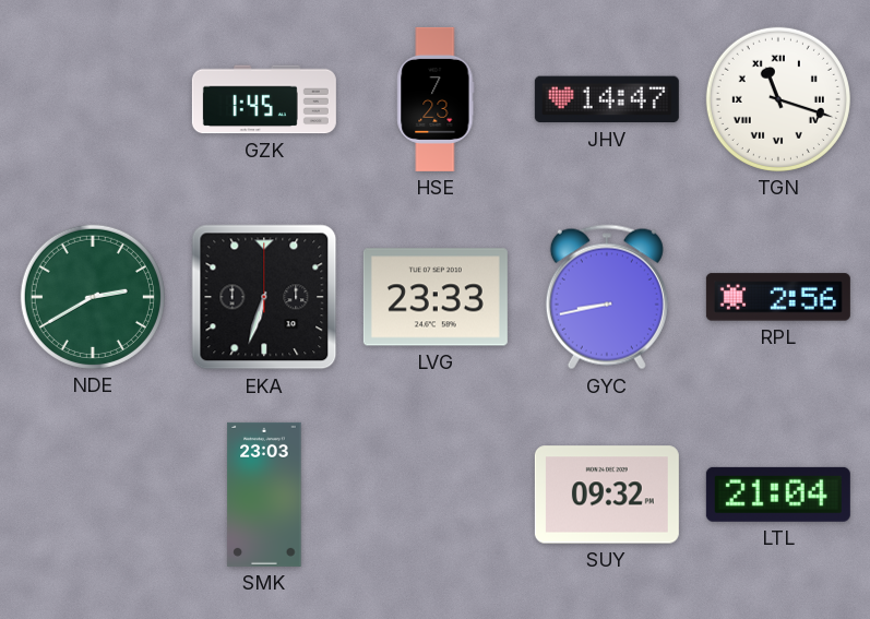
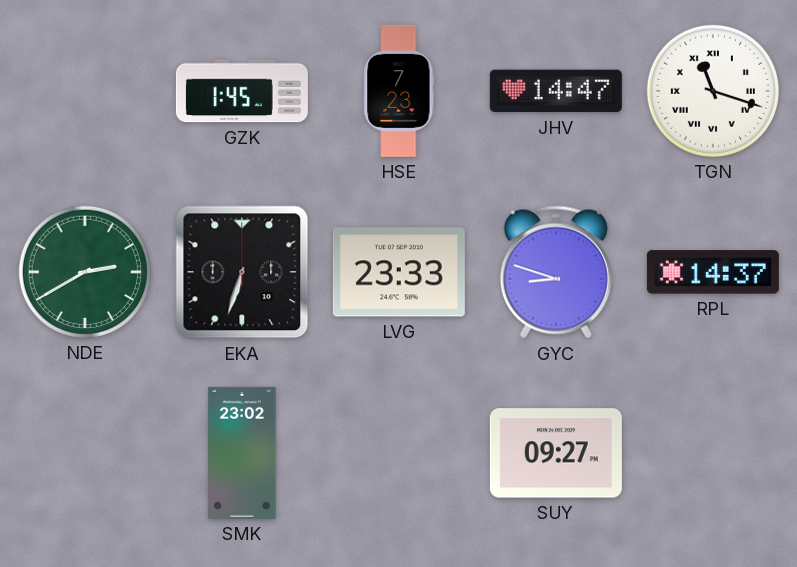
GYC: 8:43 -> 8:48
RPL: 2:56 -> 14:37
SMK: 23:03 -> 23:02
SUY: 09:32 -> 09:27
LTL: 21:04 -> none
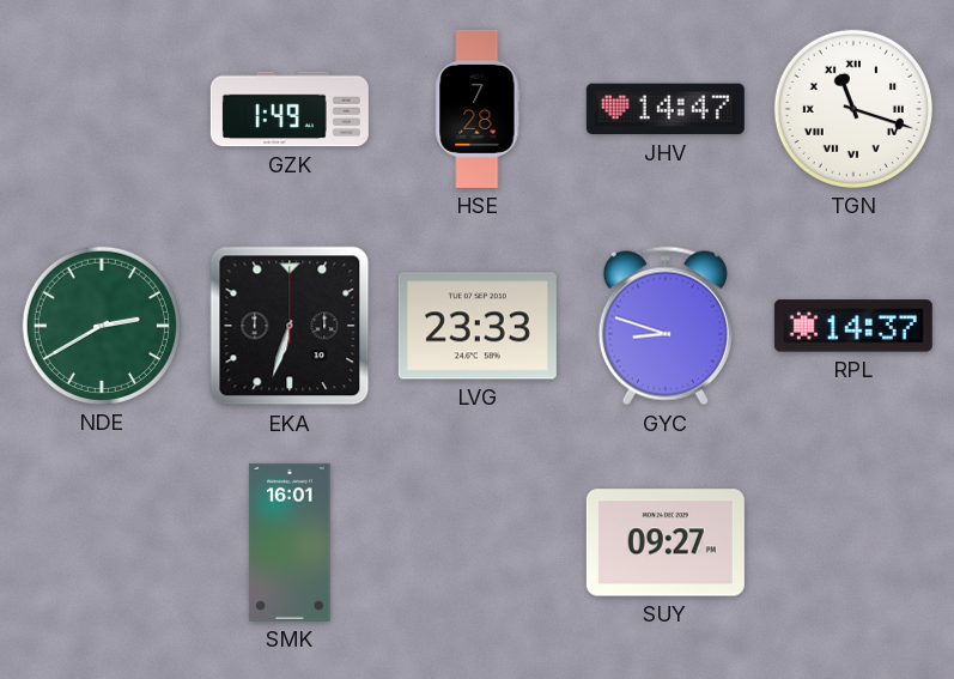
GZK: 1:45 -> 1:49
HSE: 7:23 -> 7:28
SMK: 23:02 -> 16:01
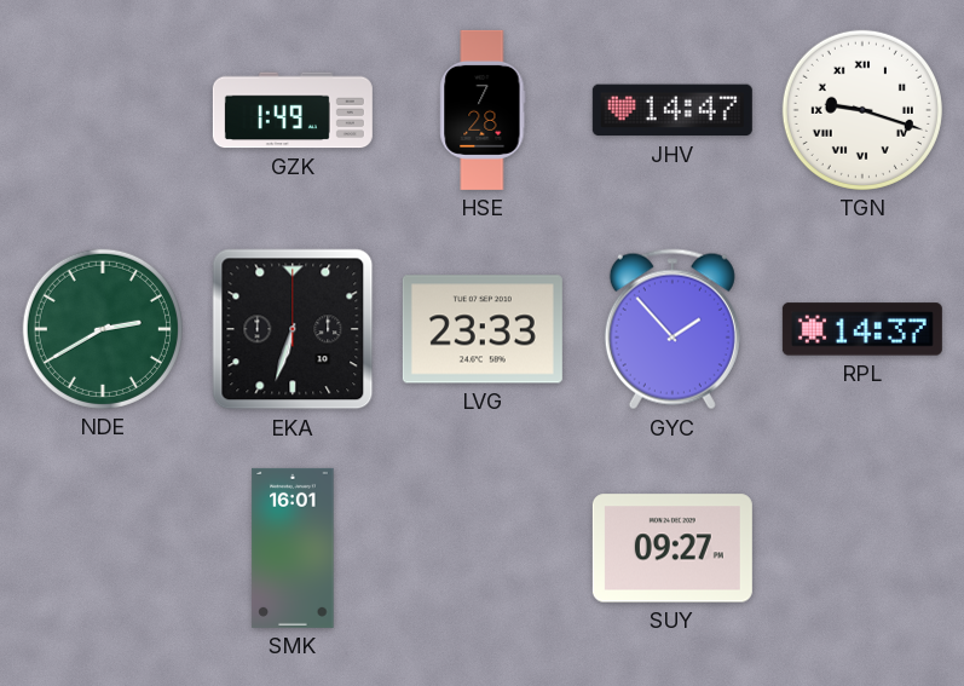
TGN: 11:18 -> 9:18
GYC: 8:48 -> 1:53
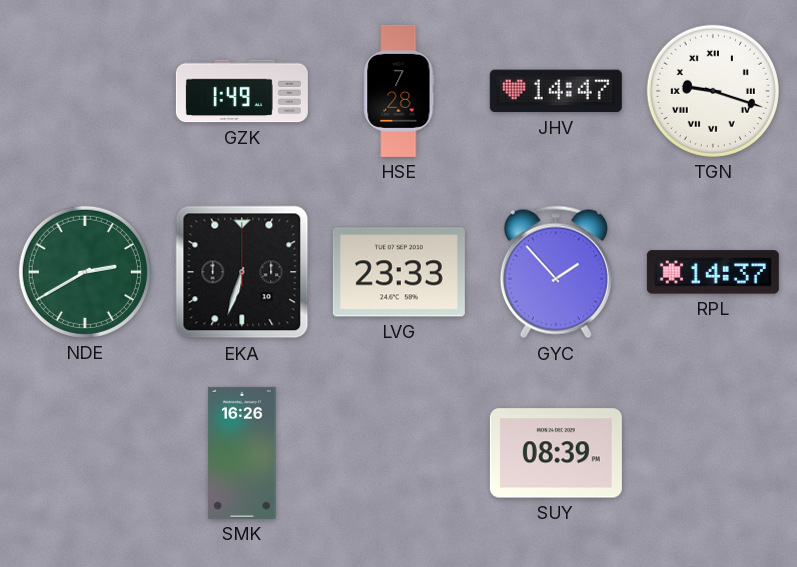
SMK: 16:01 -> 16:26
SUY: 09:27 -> 08:39
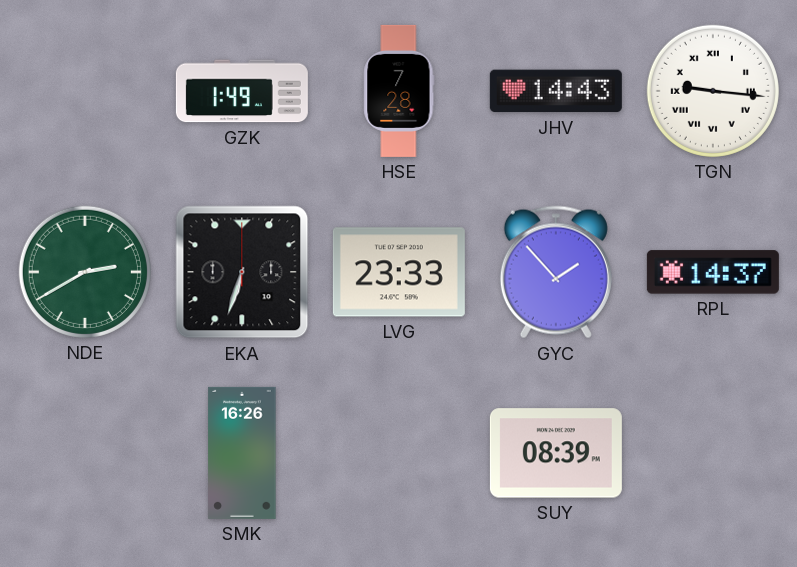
JHV: 14:47 -> 14:43
TGN: 9:18 -> 9:16
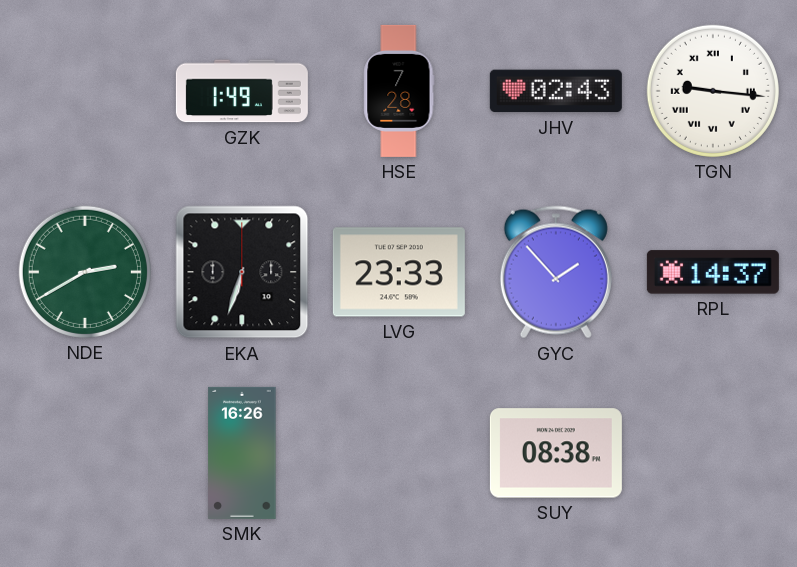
JHV: 14:43 -> 02:43
SUY: 08:39 -> 08:38
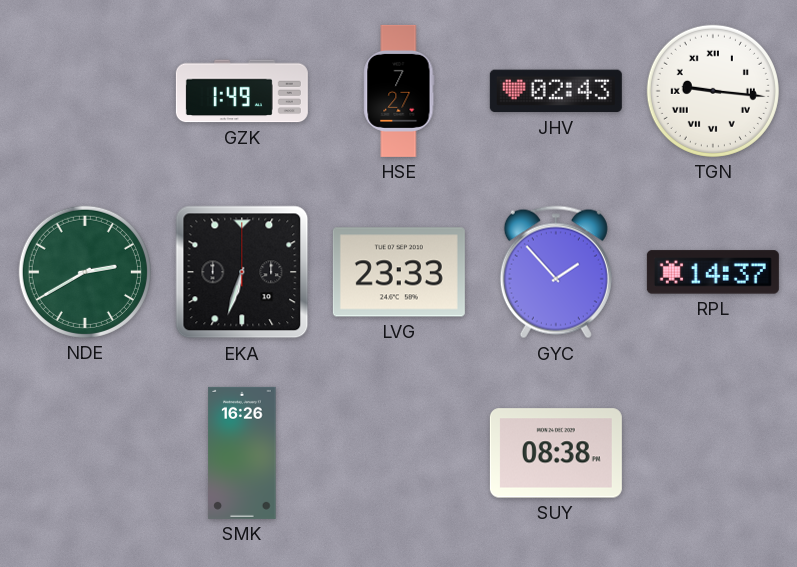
HSE: 7:28 -> 7:27
